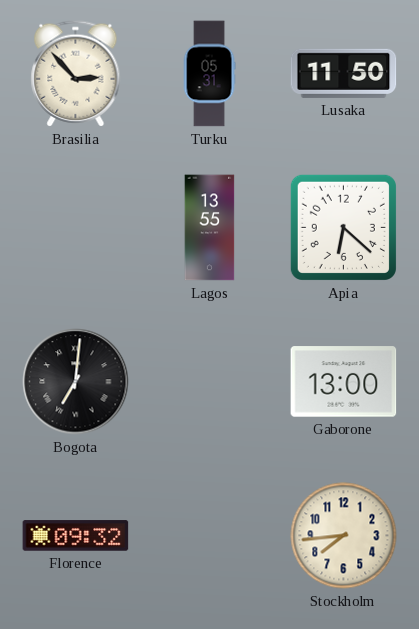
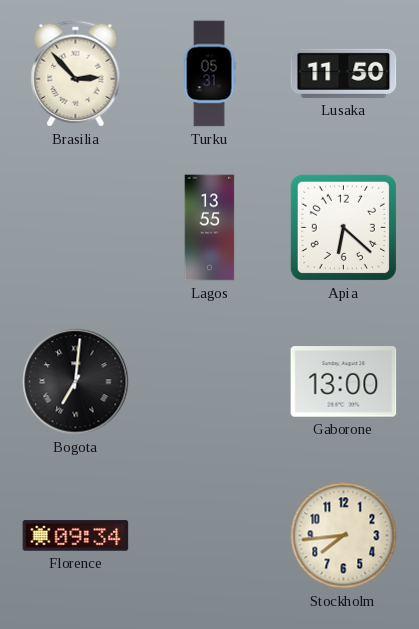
Florence: 09:32 -> 09:34
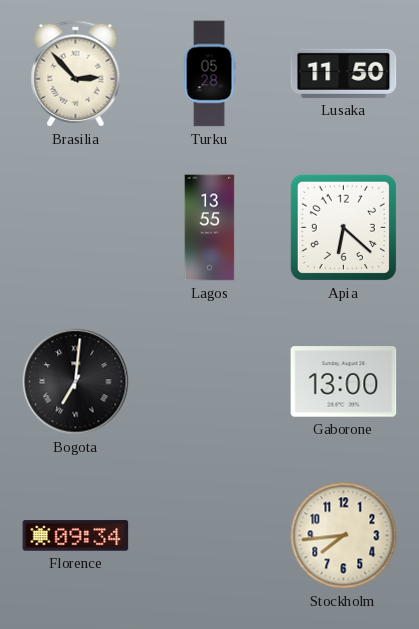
Turku: 05:31 -> 05:28
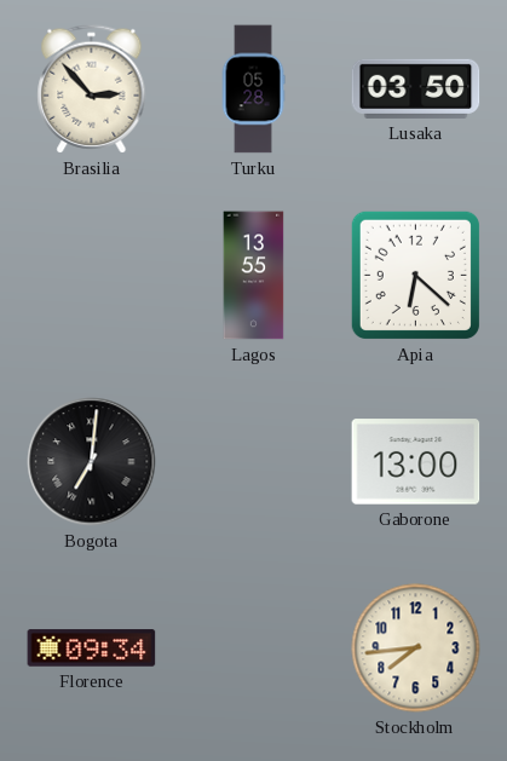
Lusaka: 11:50 -> 03:50
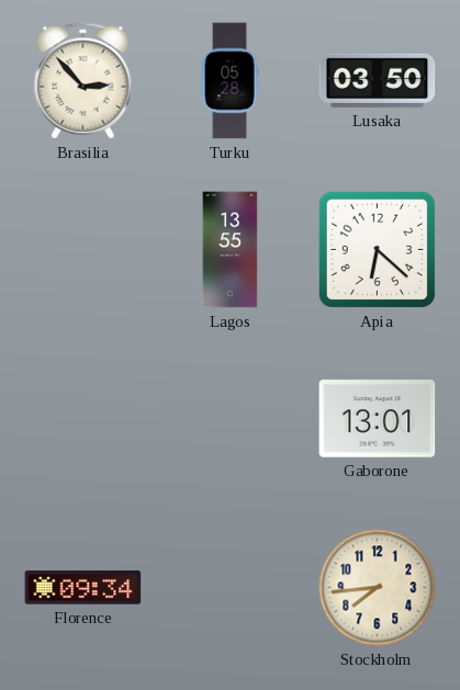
Bogota: 7:01 -> none
Gaborone: 13:00 -> 13:01
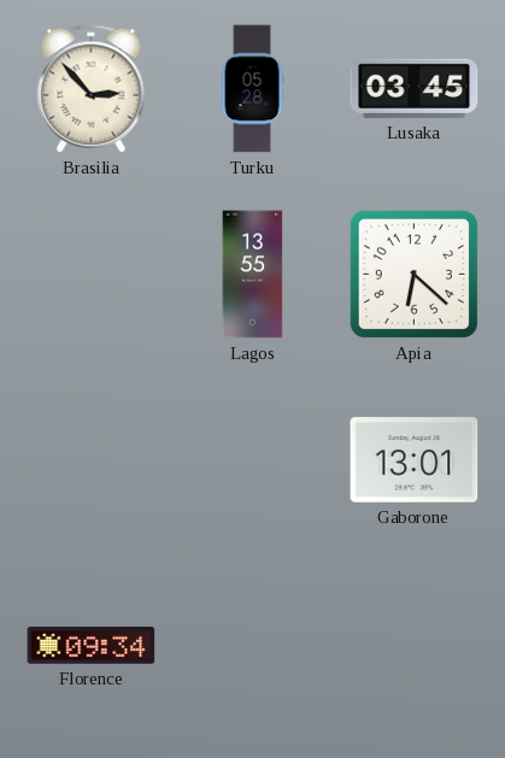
Lusaka: 03:50 -> 03:45
Stockholm: 7:44 -> none
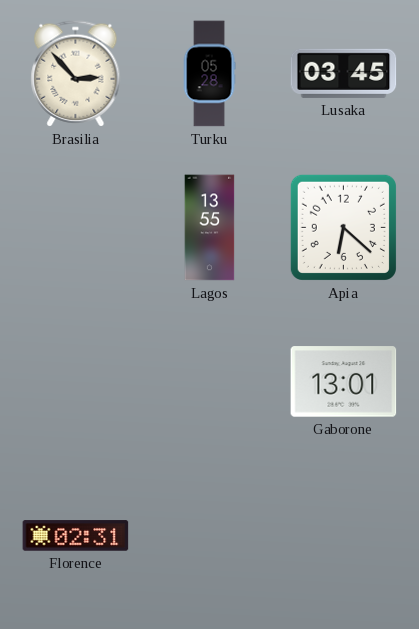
Florence: 09:34 -> 02:31
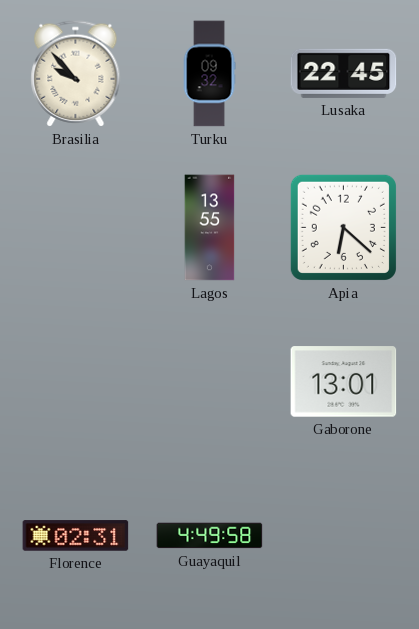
Brasilia: 2:53 -> 9:53
Turku: 05:28 -> 09:32
Lusaka: 03:45 -> 22:45
Guayaquil: none -> 4:49
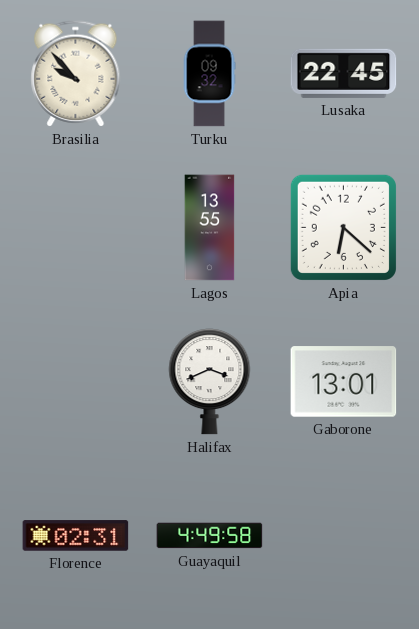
Halifax: none -> 3:41
